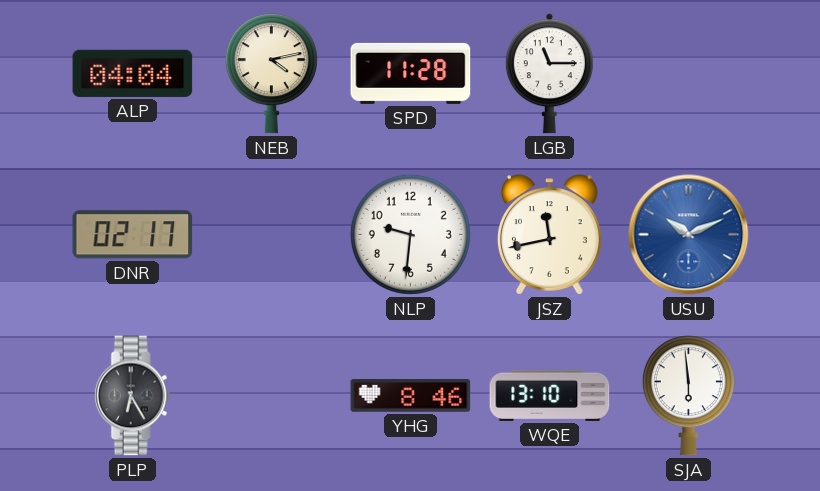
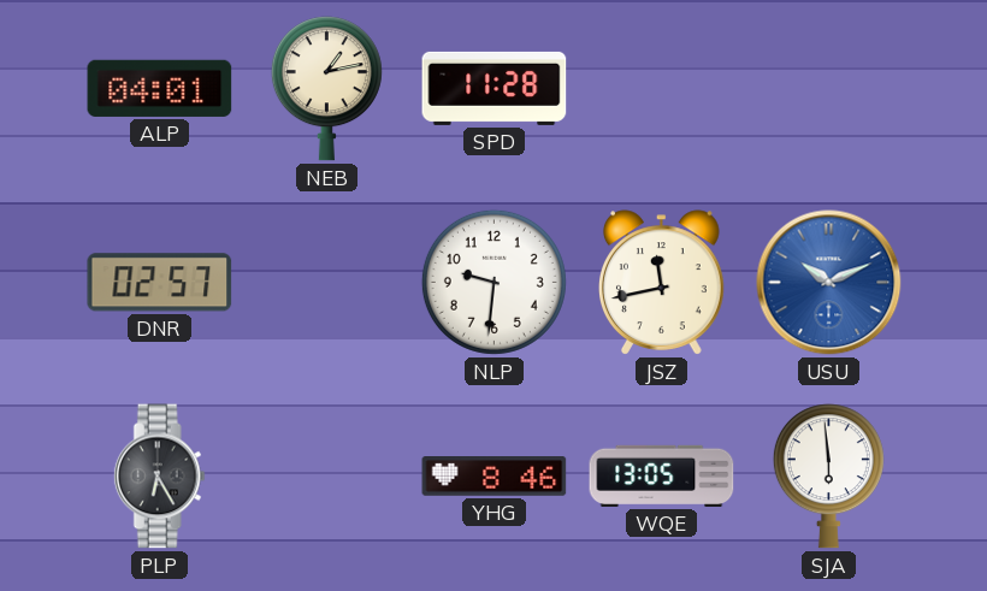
ALP: 04:04 -> 04:01
NEB: 4:13 -> 1:13
LGB: 11:15 -> none
DNR: 02:17 -> 02:57
WQE: 13:10 -> 13:05
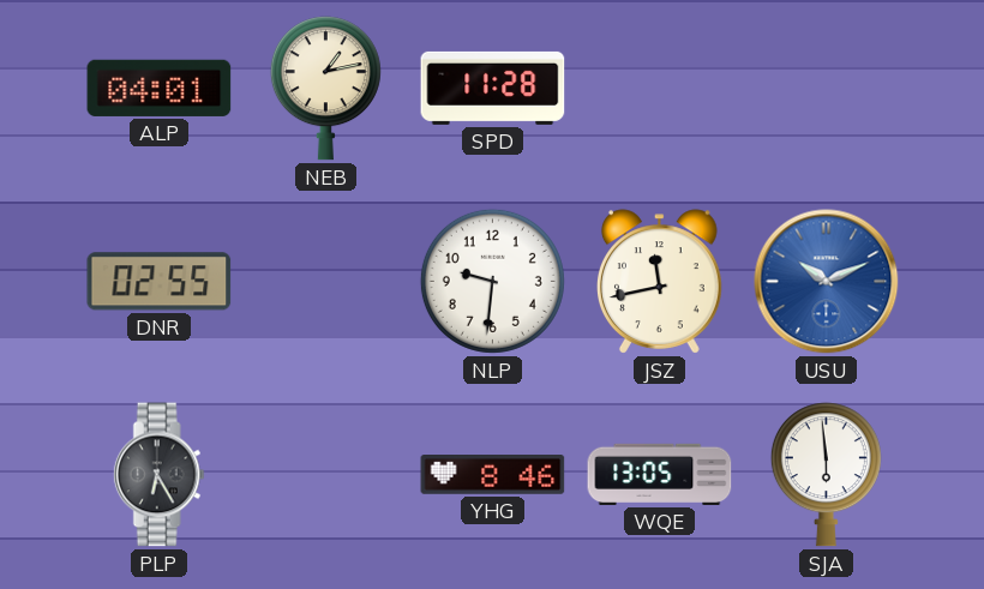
DNR: 02:57 -> 02:55
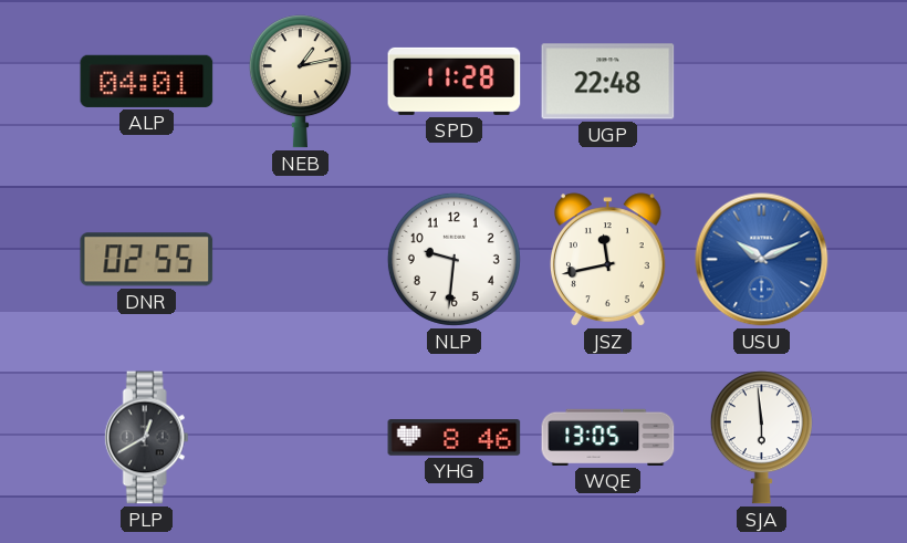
UGP: none -> 22:48
PLP: 6:25 -> 12:40
